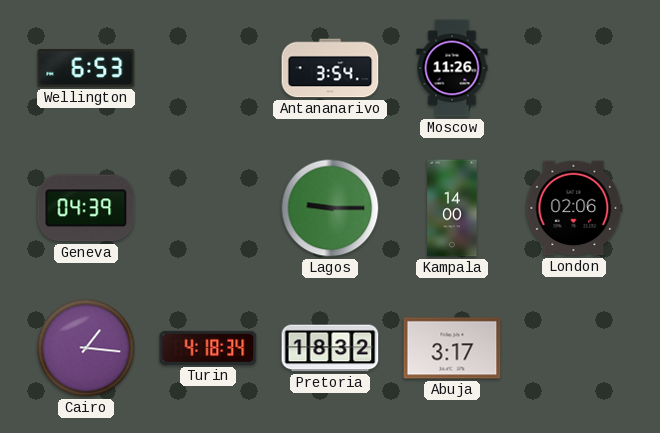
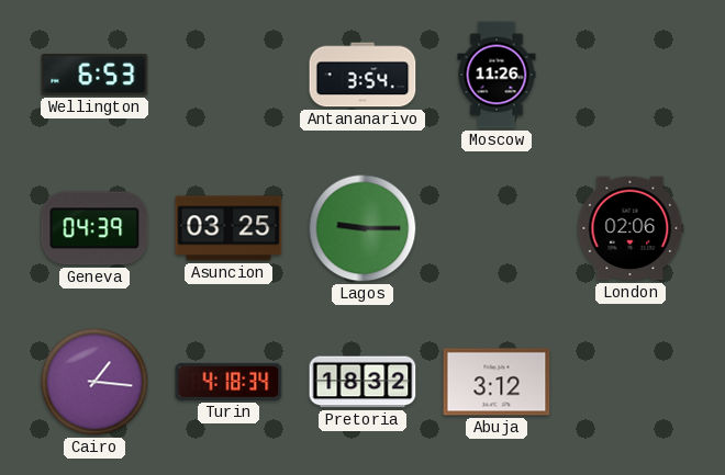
Asuncion: none -> 03:25
Kampala: 14:00 -> none
Abuja: 3:17 -> 3:12
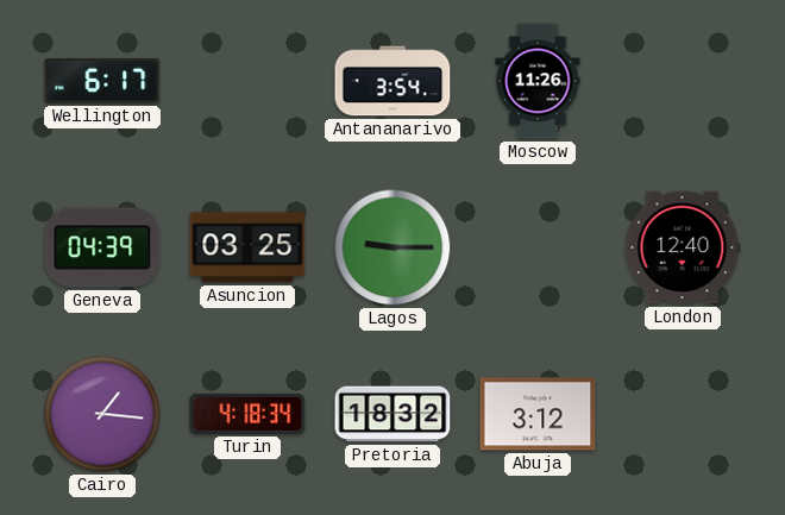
Wellington: 6:53 -> 6:17
London: 02:06 -> 12:40
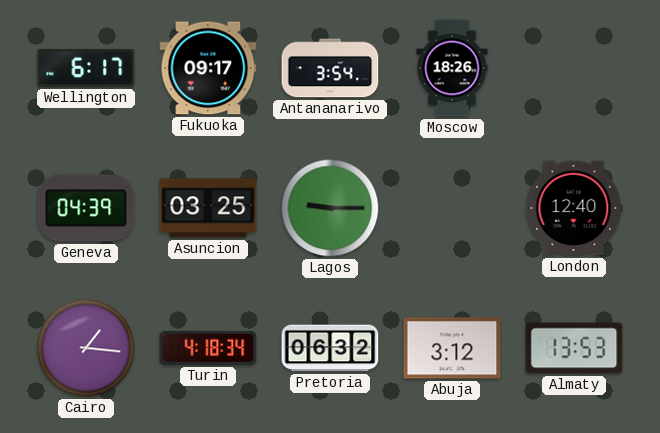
Fukuoka: none -> 09:17
Moscow: 11:26 -> 18:26
Pretoria: 18:32 -> 06:32
Almaty: none -> 13:53
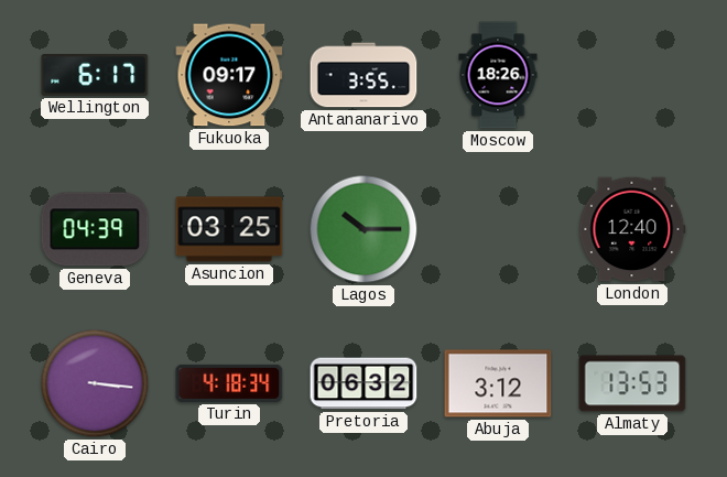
Antananarivo: 3:54 -> 3:55
Lagos: 9:15 -> 10:15
Cairo: 1:16 -> 3:16
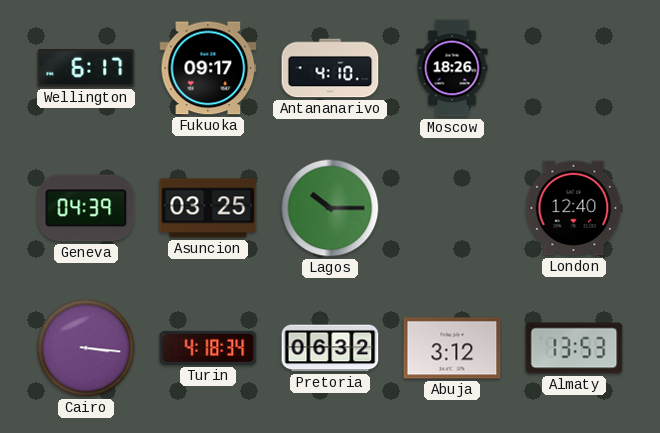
Antananarivo: 3:55 -> 4:10
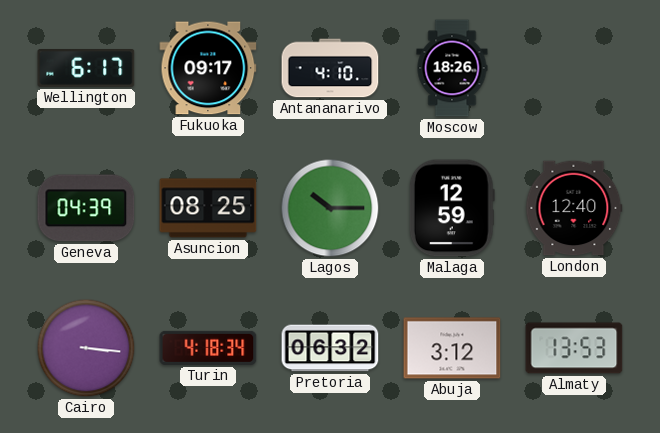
Asuncion: 03:25 -> 08:25
Malaga: none -> 12:59
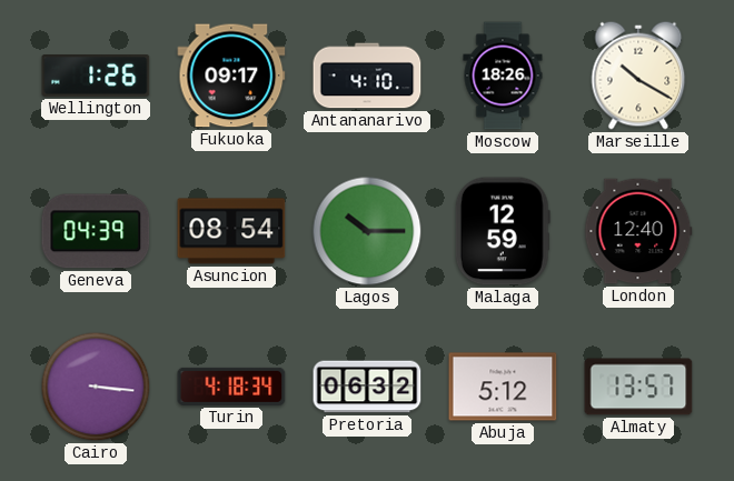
Wellington: 6:17 -> 1:26
Marseille: none -> 10:20
Asuncion: 08:25 -> 08:54
Abuja: 3:12 -> 5:12
Almaty: 13:53 -> 13:57
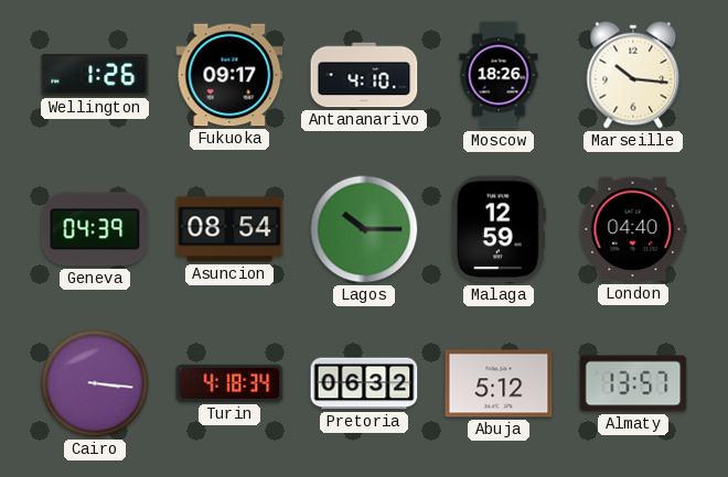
Marseille: 10:20 -> 10:16
London: 12:40 -> 04:40
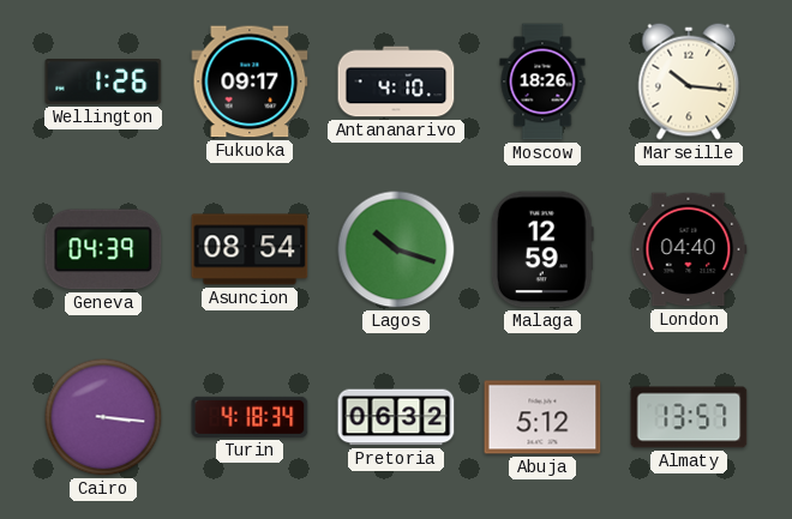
Lagos: 10:15 -> 10:18
